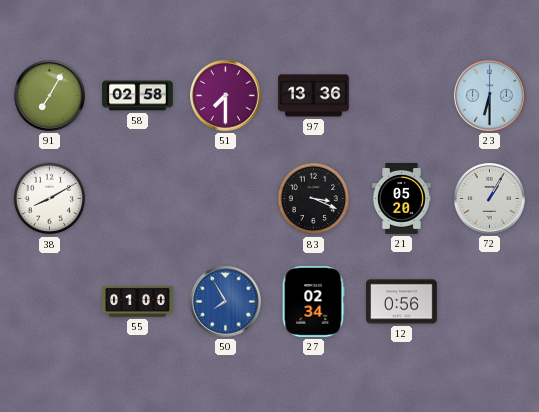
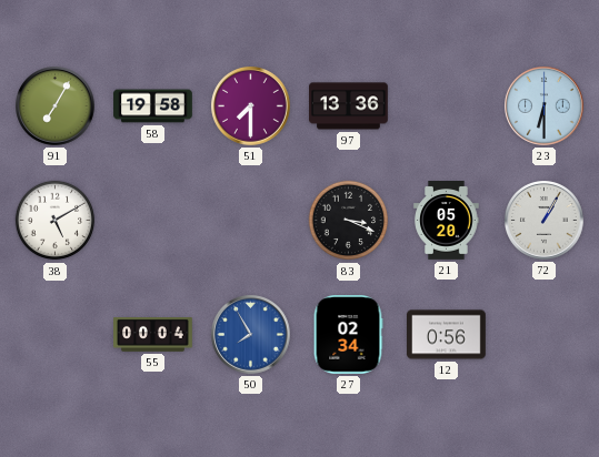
58: 02:58 -> 19:58
38: 8:10 -> 5:10
55: 01:00 -> 00:04
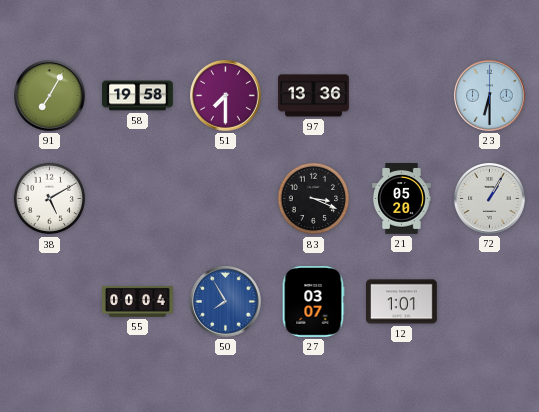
27: 02:34 -> 03:07
12: 0:56 -> 1:01
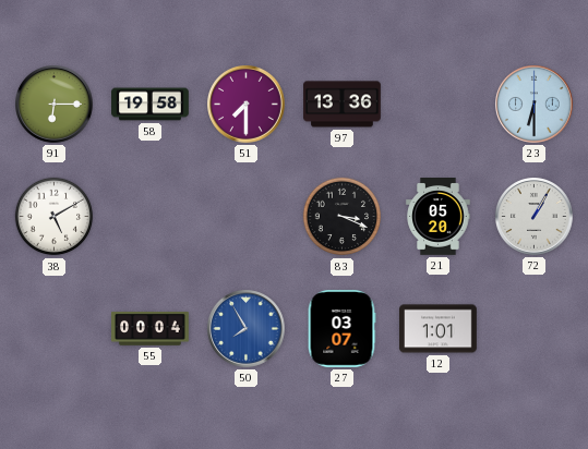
91: 7:05 -> 6:15
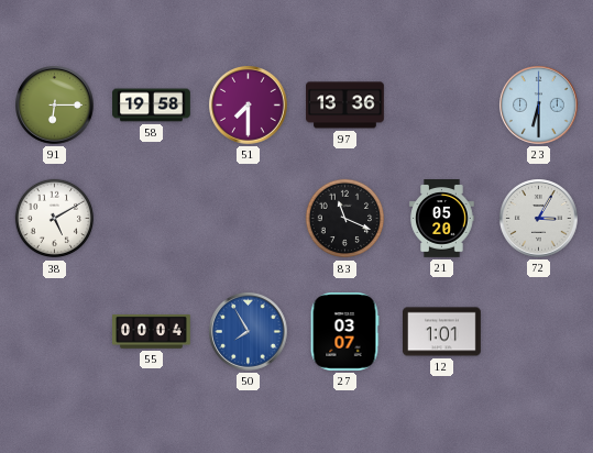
83: 3:19 -> 11:19
72: 1:05 -> 3:05
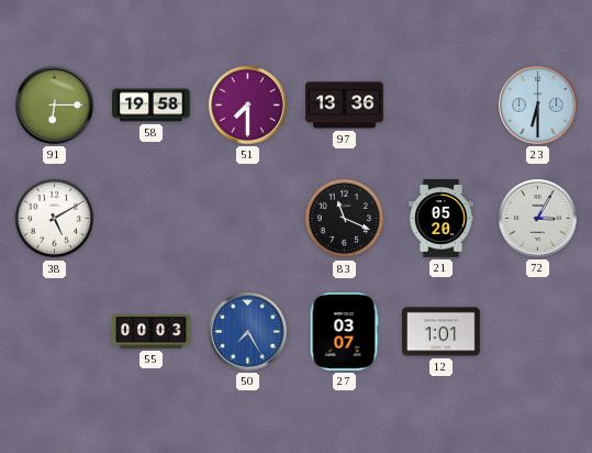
55: 00:04 -> 00:03
50: 7:55 -> 7:25
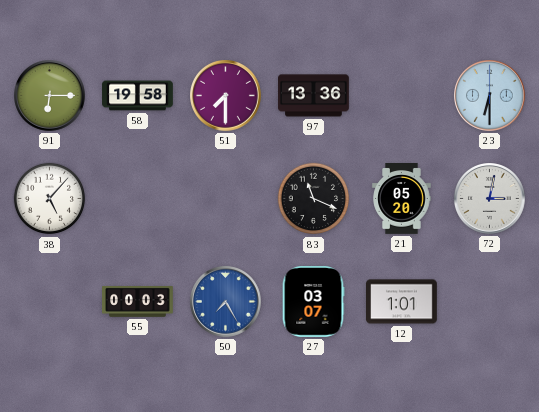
38: 5:10 -> 5:07
72: 3:05 -> 3:02
